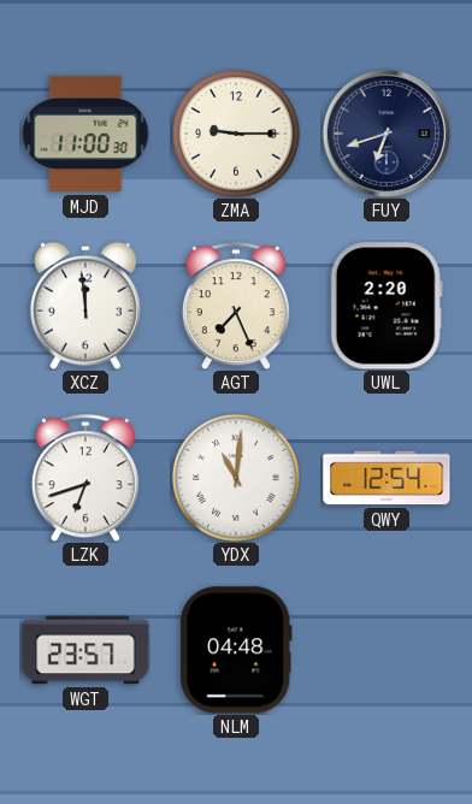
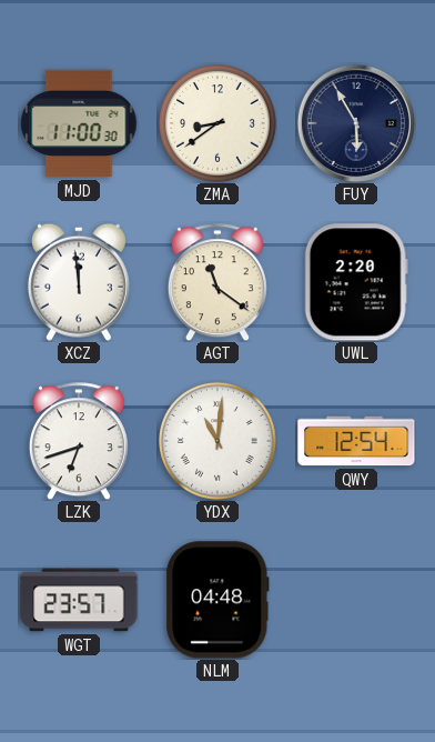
ZMA: 9:15 -> 8:39
FUY: 6:42 -> 5:55
AGT: 7:26 -> 11:21
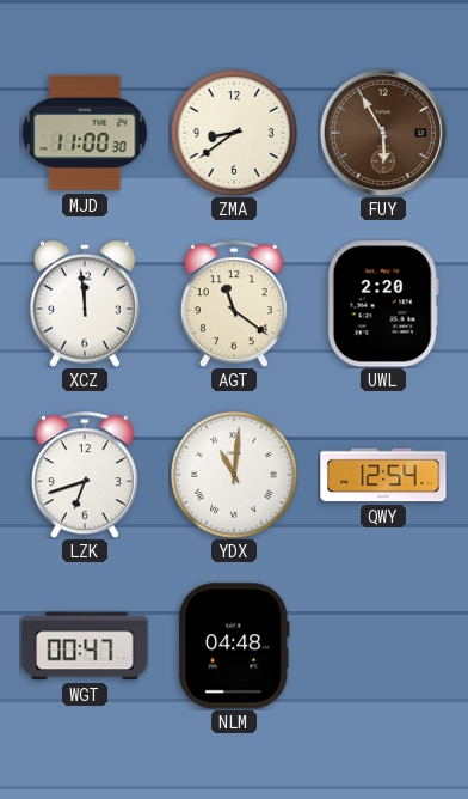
FUY dial: navy -> brown
WGT: 23:57 -> 00:47
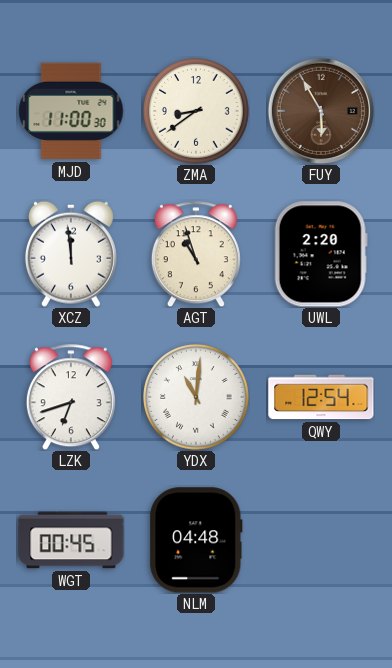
AGT: 11:21 -> 10:57
WGT: 00:47 -> 00:45
